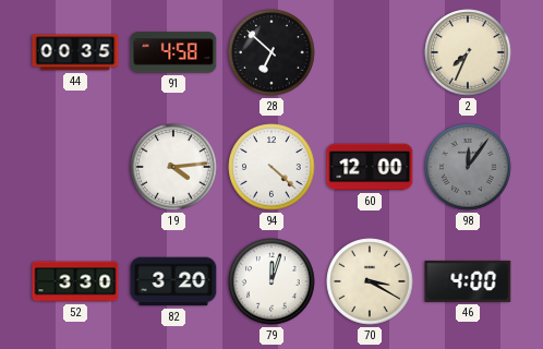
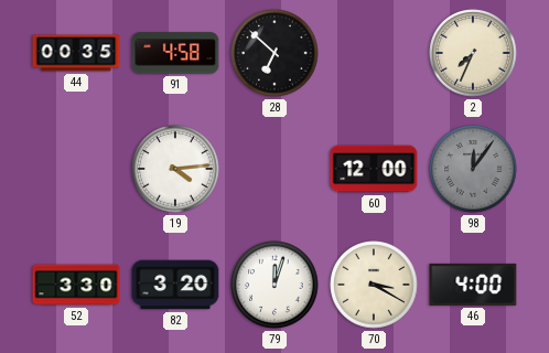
94: 4:22 -> none
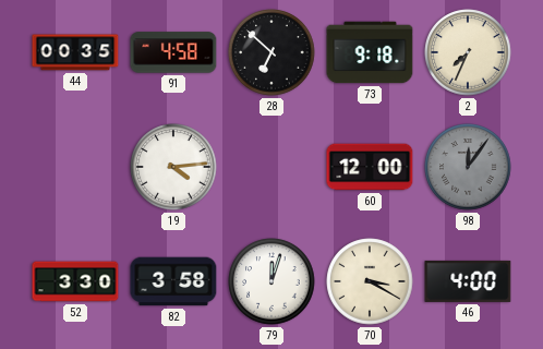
73: none -> 9:18
82: 3:20 -> 3:58
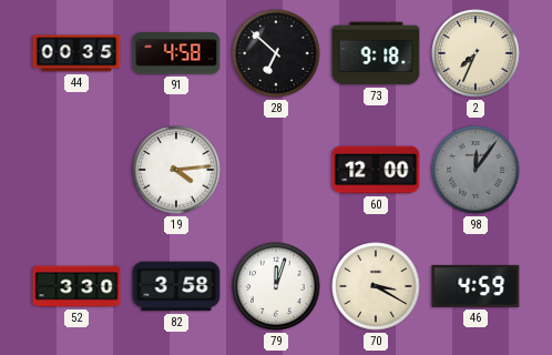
46: 4:00 -> 4:59
